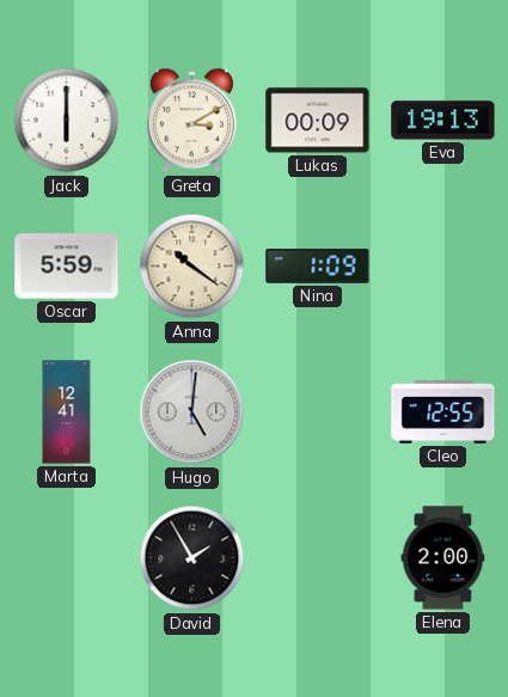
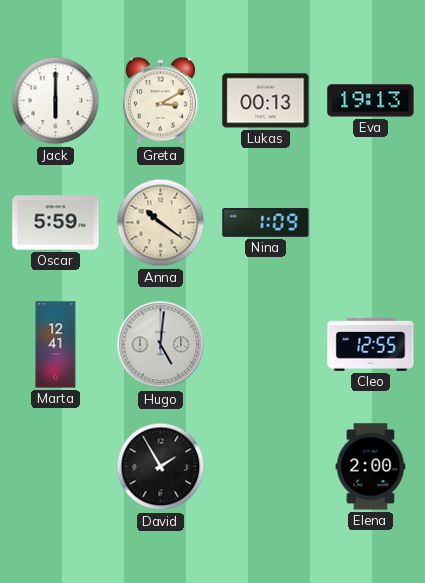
Lukas: 00:09 -> 00:13
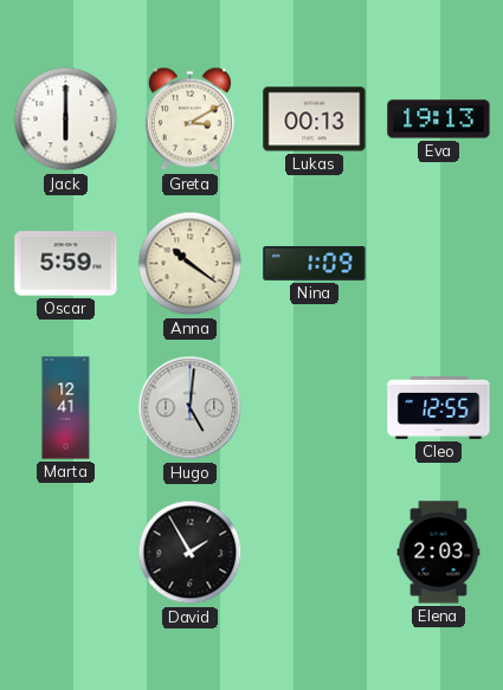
Elena: 2:00 -> 2:03
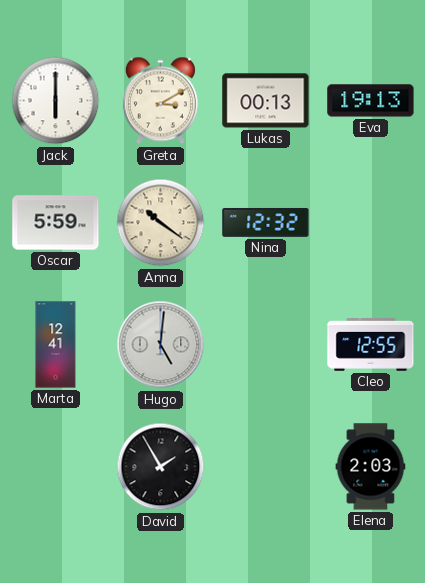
Nina: 1:09 -> 12:32
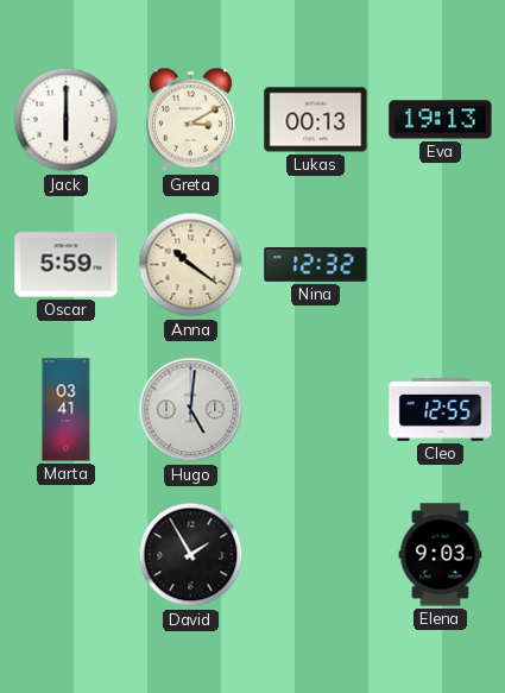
Marta: 12:41 -> 03:41
Elena: 2:03 -> 9:03
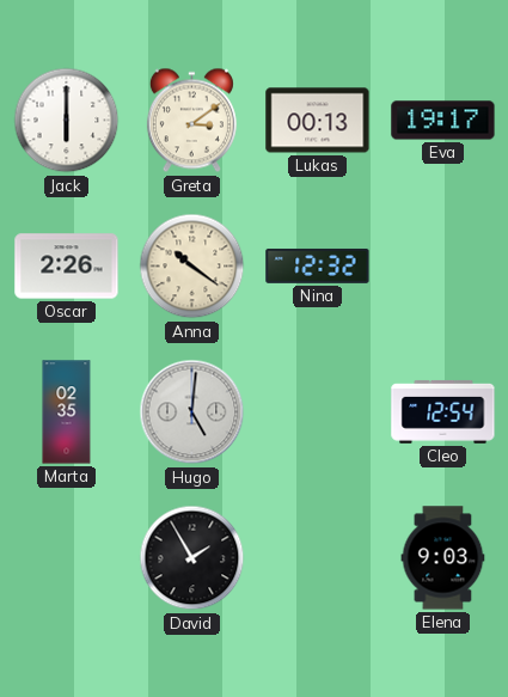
Greta: 3:10 -> 3:09
Eva: 19:13 -> 19:17
Oscar: 5:59 -> 2:26
Marta: 03:41 -> 02:35
Cleo: 12:55 -> 12:54
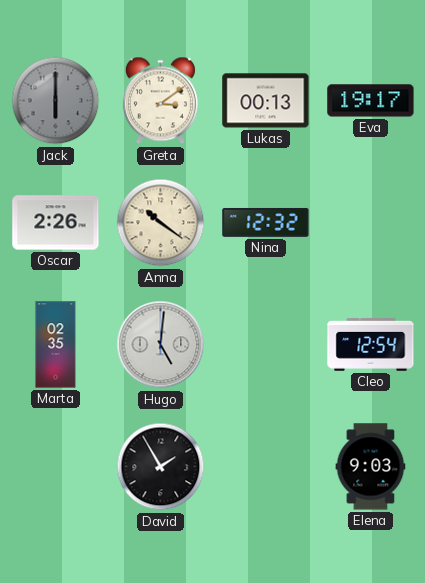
Jack dial: white -> grey
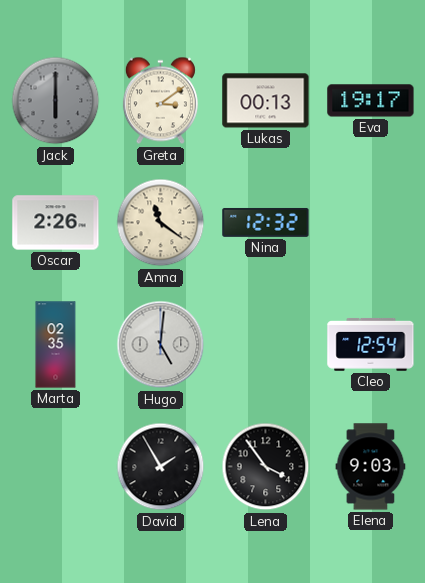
Anna: 10:21 -> 11:21
Lena: none -> 3:54
